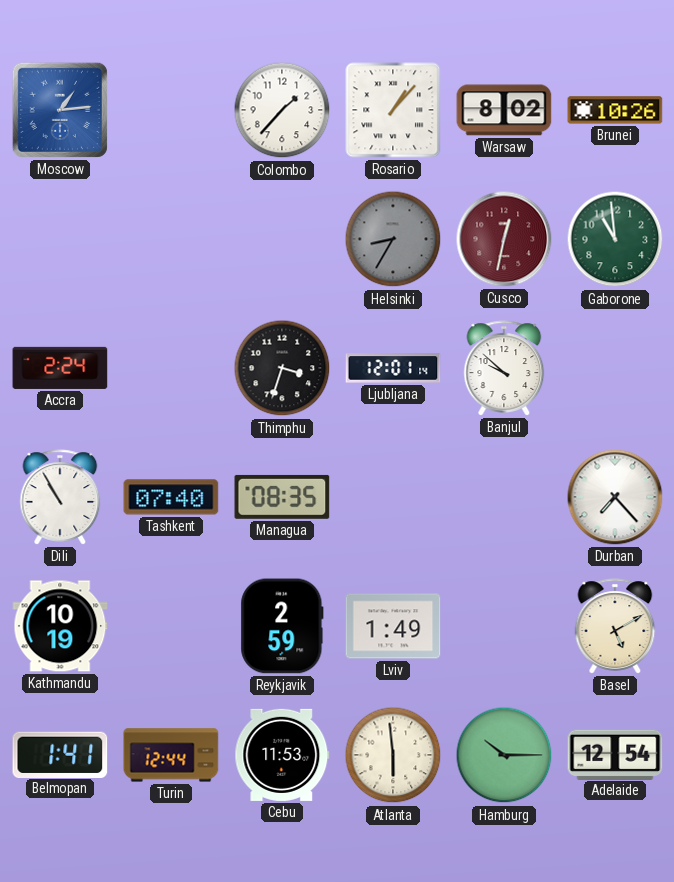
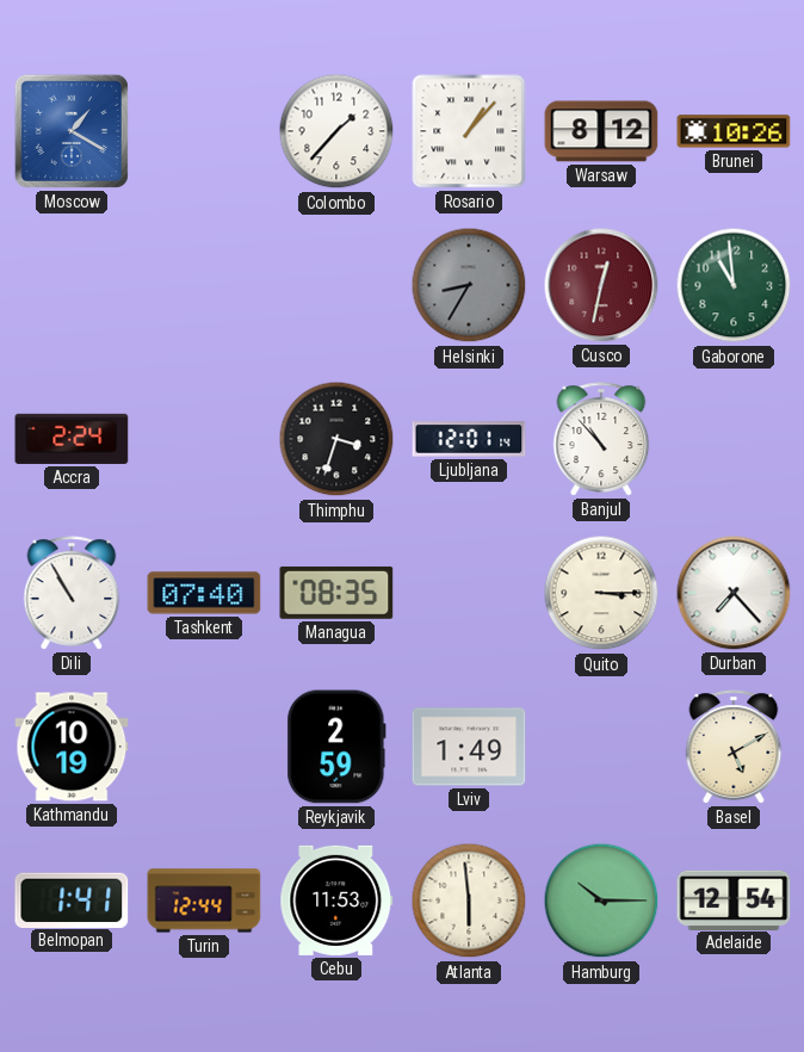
Moscow: 1:14 -> 1:20
Warsaw: 8:02 -> 8:12
Banjul: 9:52 -> 10:53
Quito: none -> 3:15
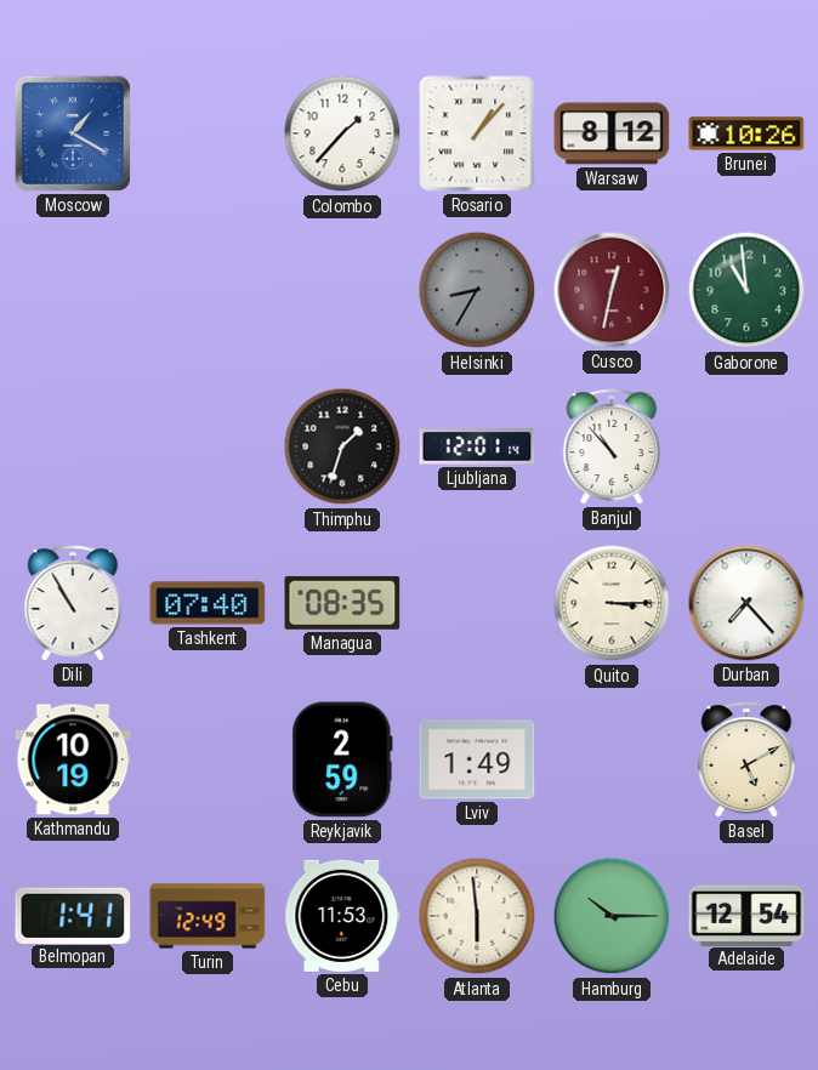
Accra: 2:24 -> none
Thimphu: 3:33 -> 1:33
Turin: 12:44 -> 12:49
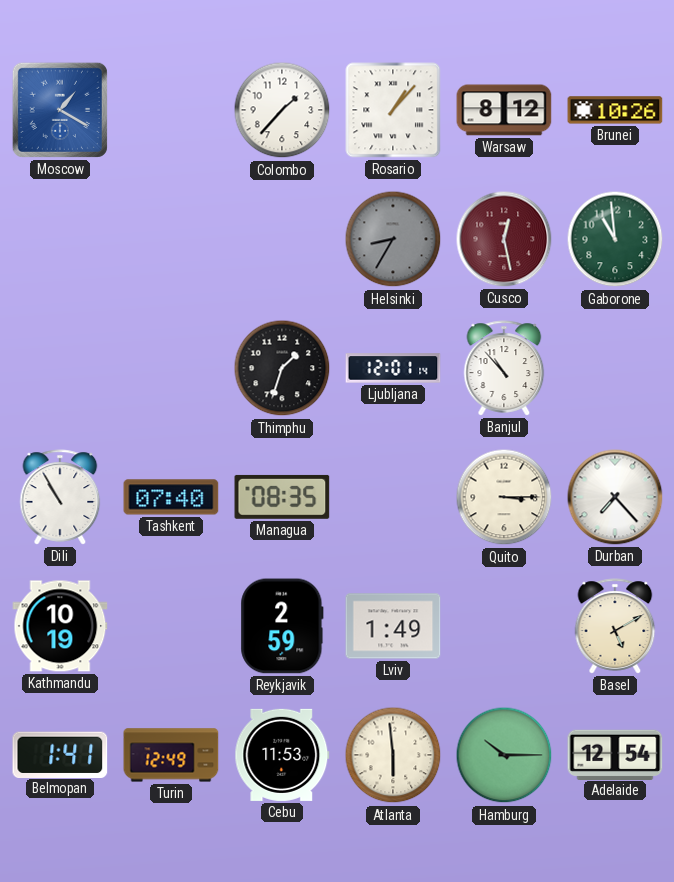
Cusco: 12:32 -> 12:28
